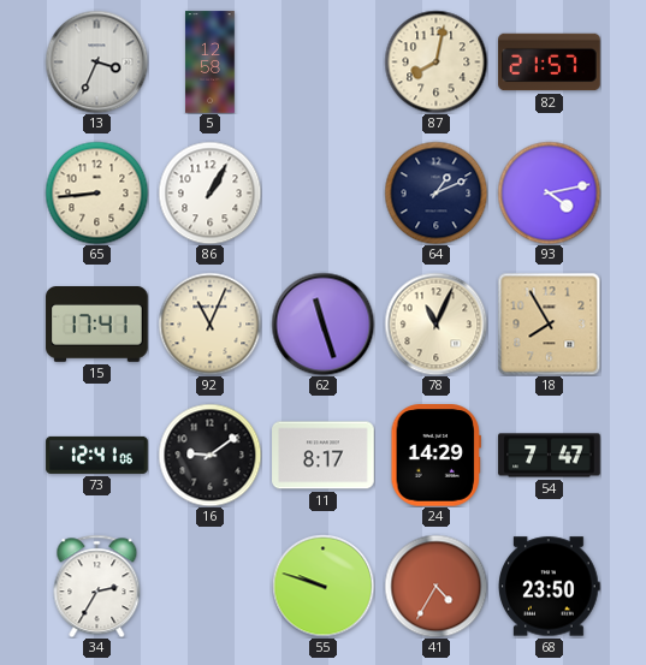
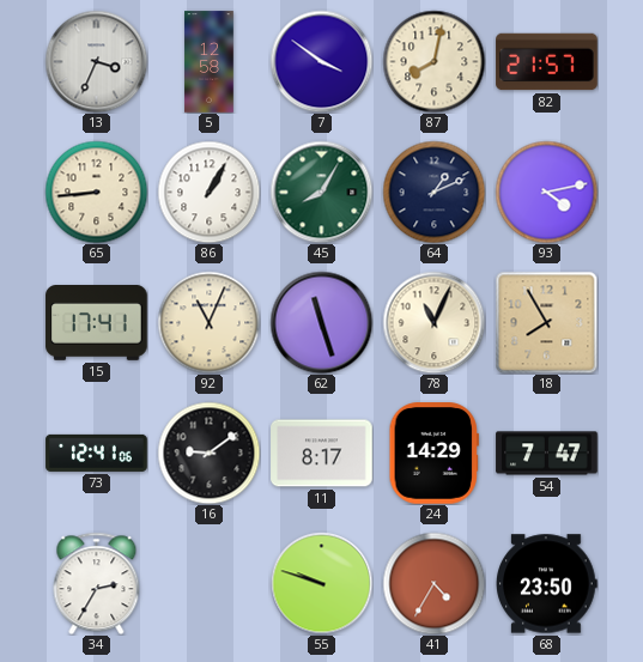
7: none -> 3:51
45: none -> 8:05
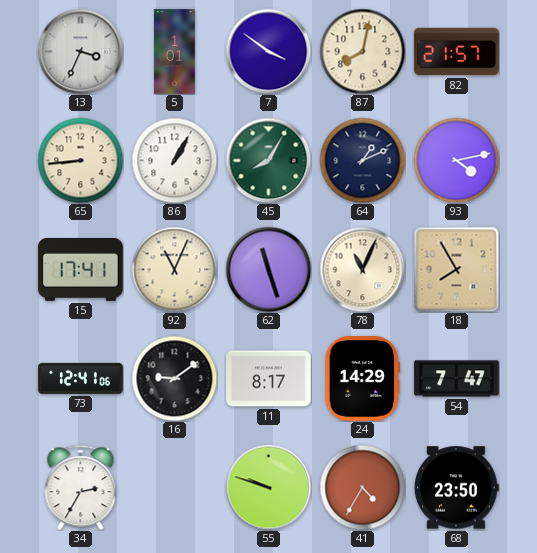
5: 12:58 -> 1:01
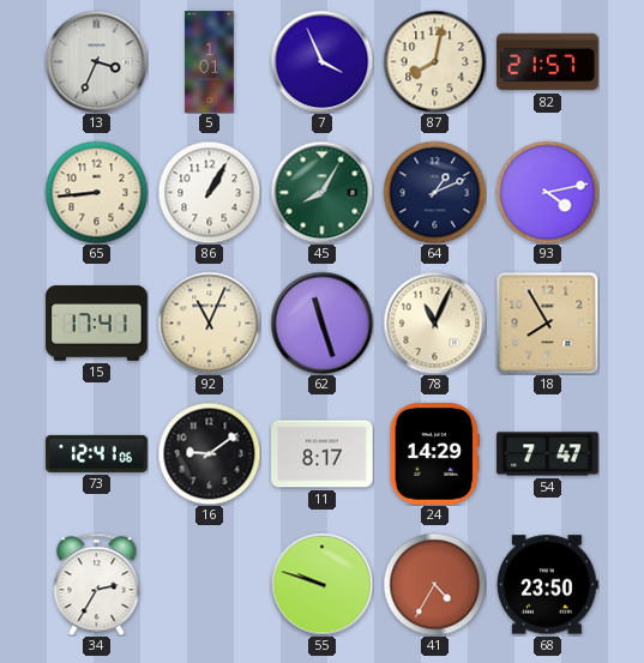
7: 3:51 -> 3:56
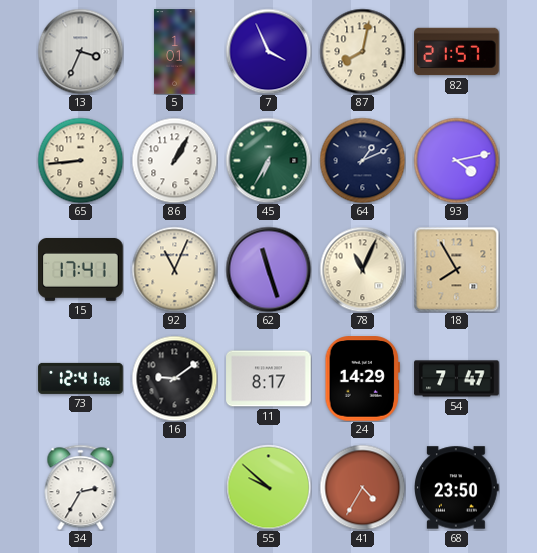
45: 8:05 -> 6:35
55: 9:48 -> 9:52
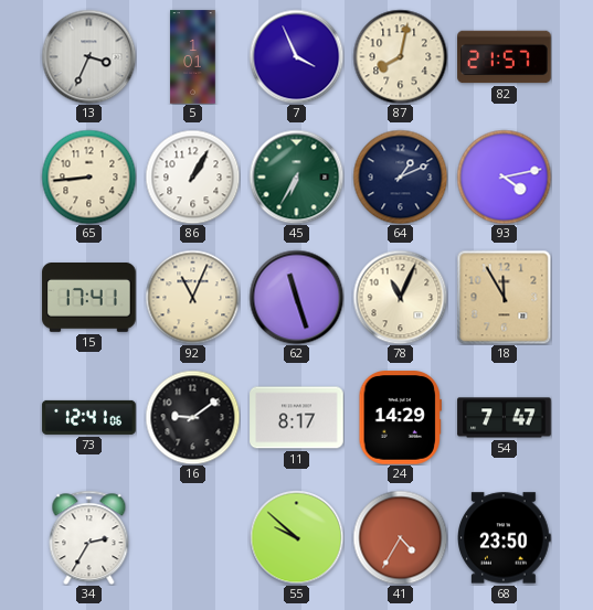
18: 7:55 -> 11:55
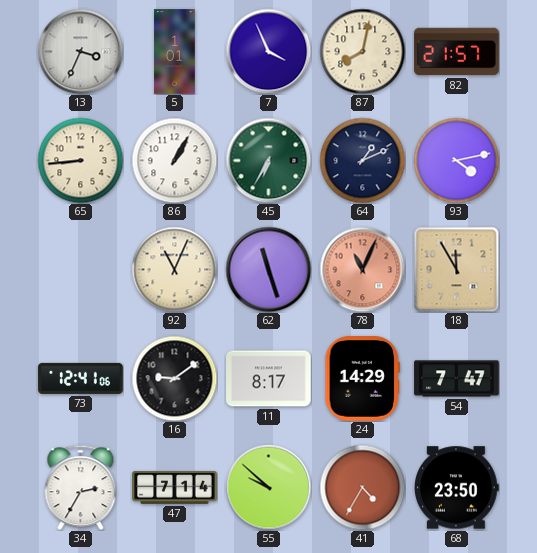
15: 17:41 -> none
78 dial: cream -> salmon
47: none -> 7:14
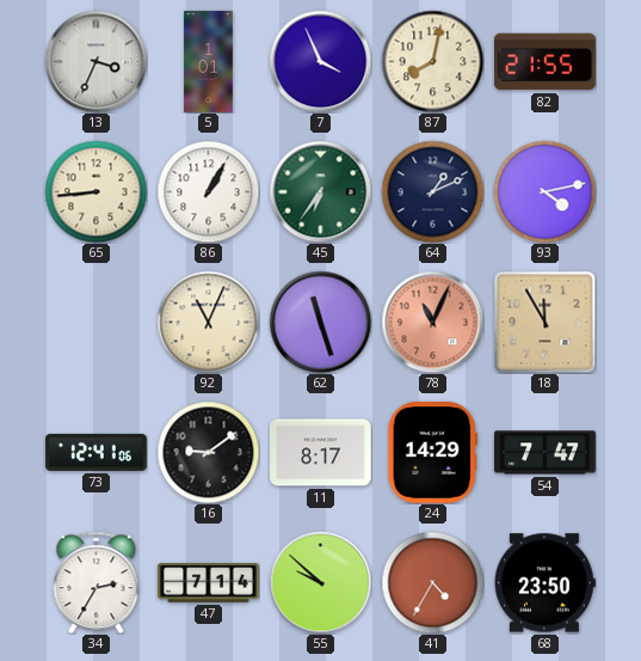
82: 21:57 -> 21:55
45: 6:35 -> 6:36
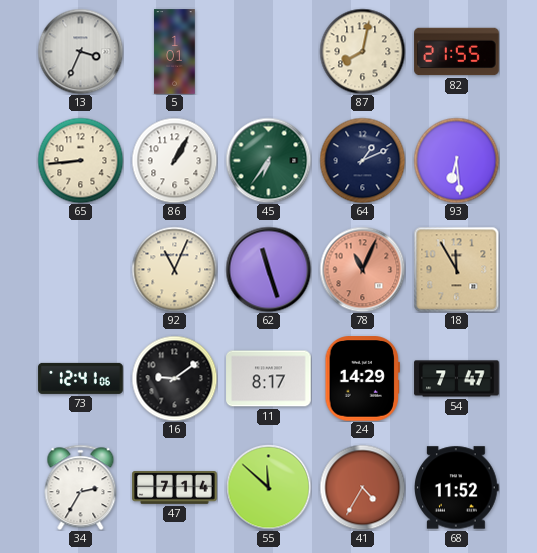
7: 3:56 -> none
93: 4:13 -> 6:29
55: 9:52 -> 11:52
68: 23:50 -> 11:52
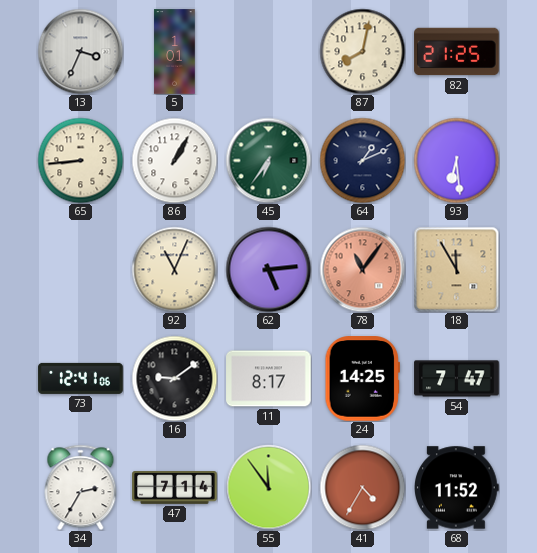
82: 21:55 -> 21:25
62: 11:27 -> 5:14
78: 11:04 -> 11:06
24: 14:29 -> 14:25
55: 11:52 -> 11:54
